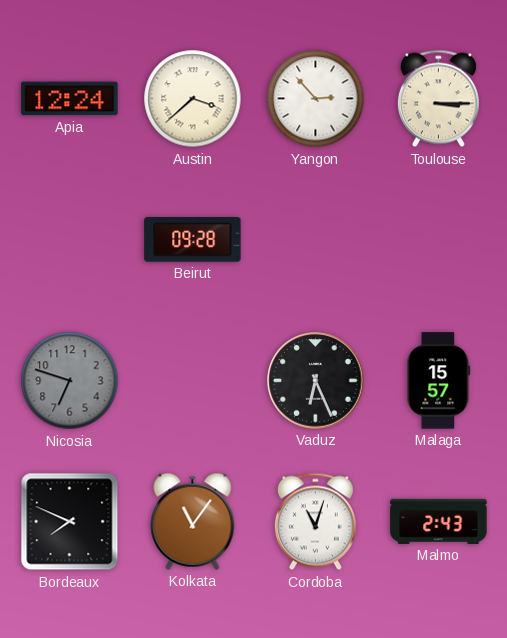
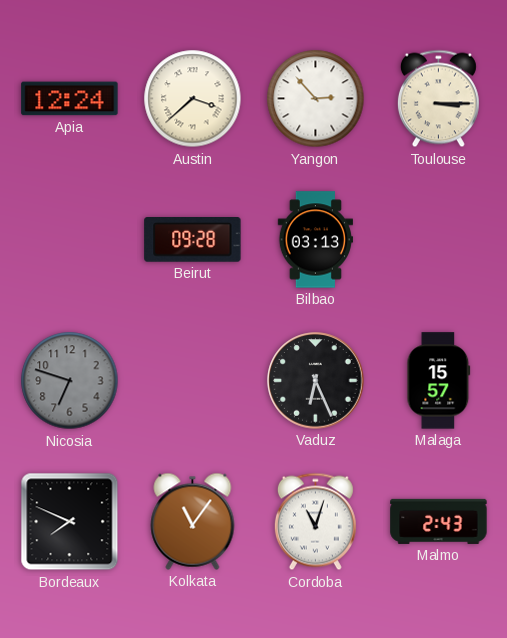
Bilbao: none -> 03:13
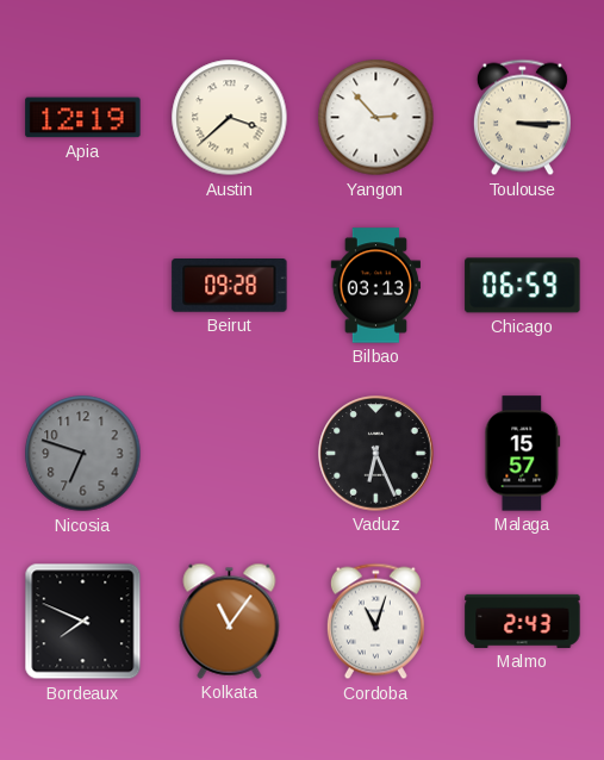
Apia: 12:24 -> 12:19
Chicago: none -> 06:59
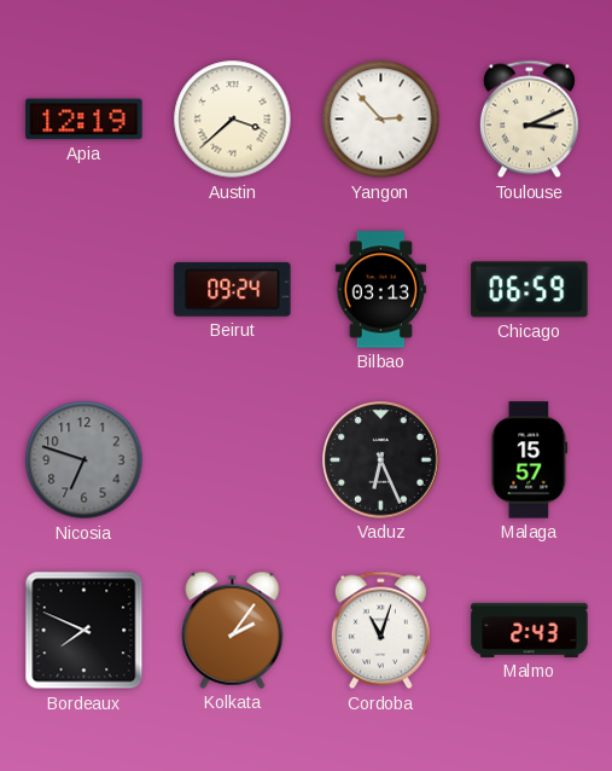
Toulouse: 3:15 -> 3:11
Beirut: 09:28 -> 09:24
Kolkata: 11:06 -> 2:06
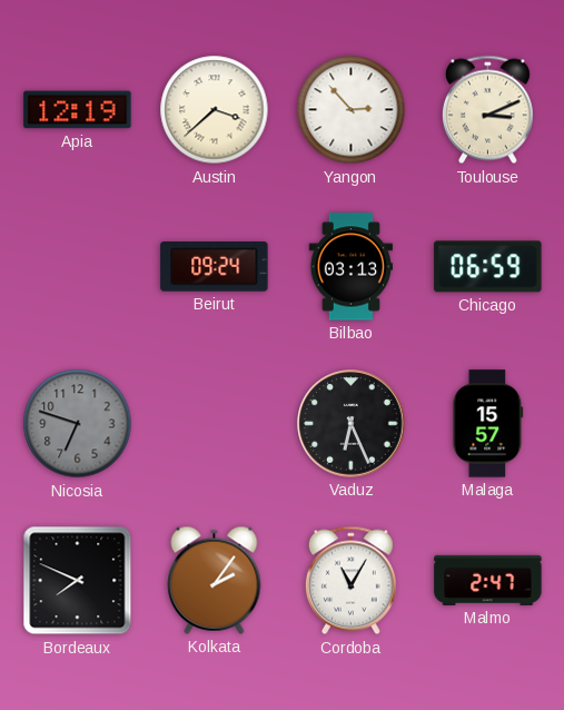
Cordoba: 11:03 -> 11:05
Malmo: 2:43 -> 2:47
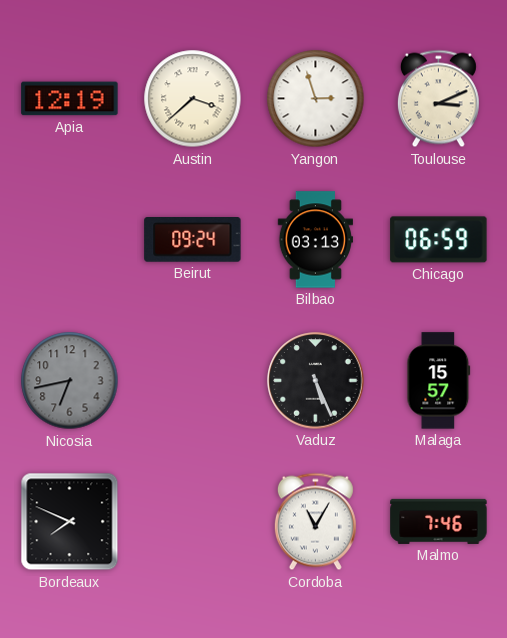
Yangon: 2:53 -> 2:57
Nicosia: 6:48 -> 6:43
Vaduz: 6:26 -> 5:26
Kolkata: 2:06 -> none
Malmo: 2:47 -> 7:46
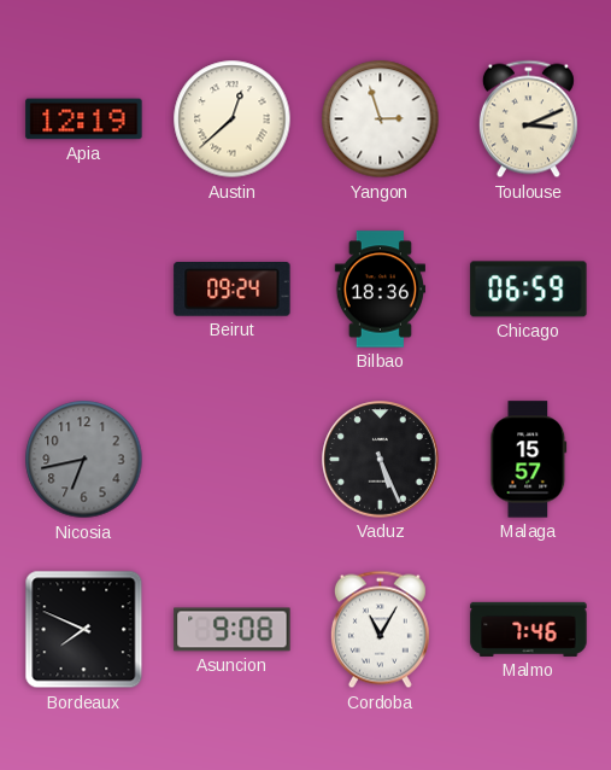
Austin: 3:38 -> 12:38
Bilbao: 03:13 -> 18:36
Asuncion: none -> 9:08
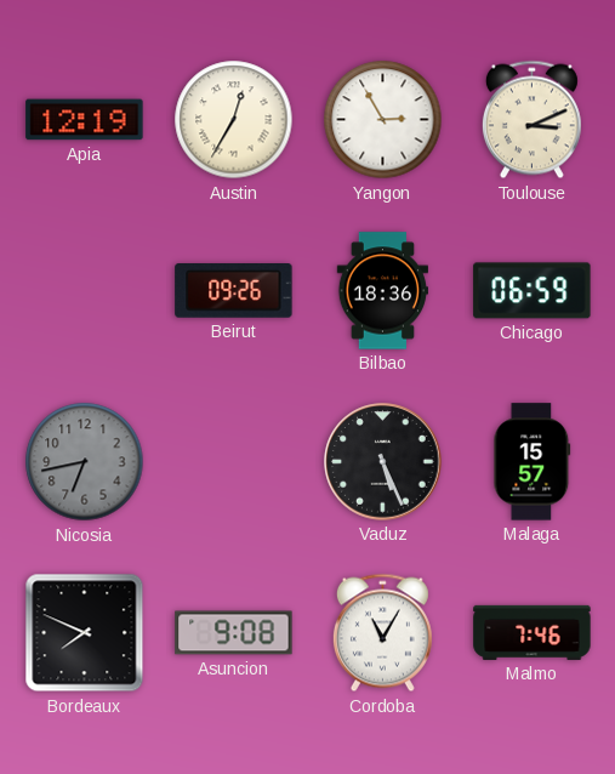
Austin: 12:38 -> 12:35
Yangon: 2:57 -> 2:55
Beirut: 09:24 -> 09:26
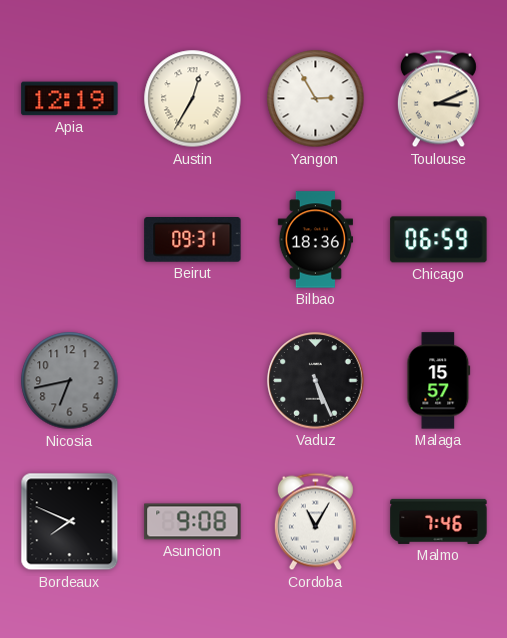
Beirut: 09:26 -> 09:31
